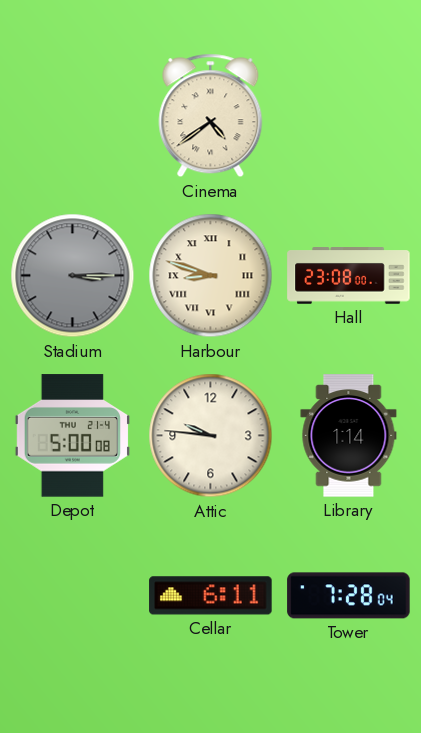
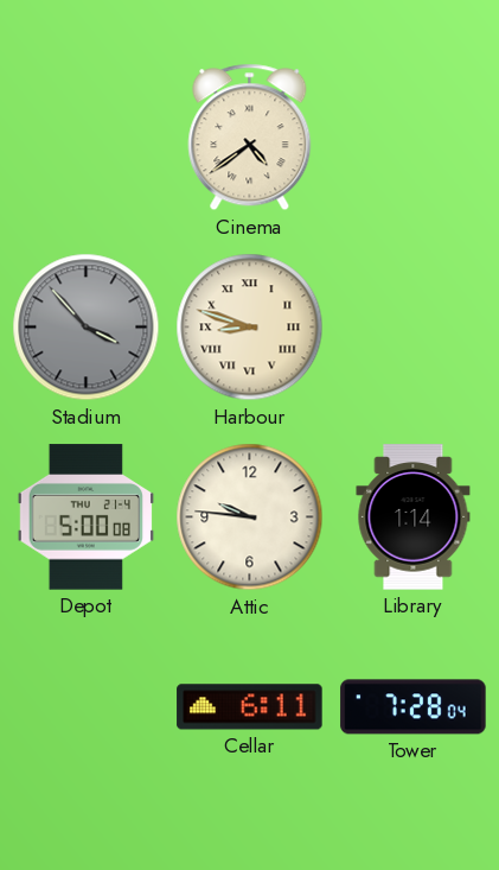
Stadium: 3:15 -> 3:53
Hall: 23:08 -> none
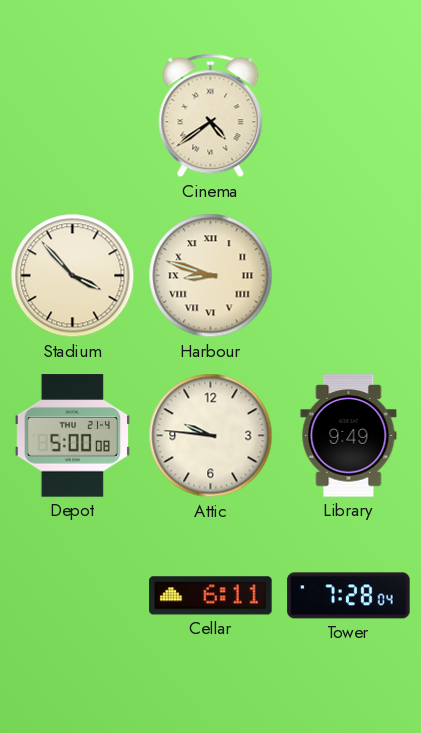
Stadium dial: grey -> cream
Library: 1:14 -> 9:49
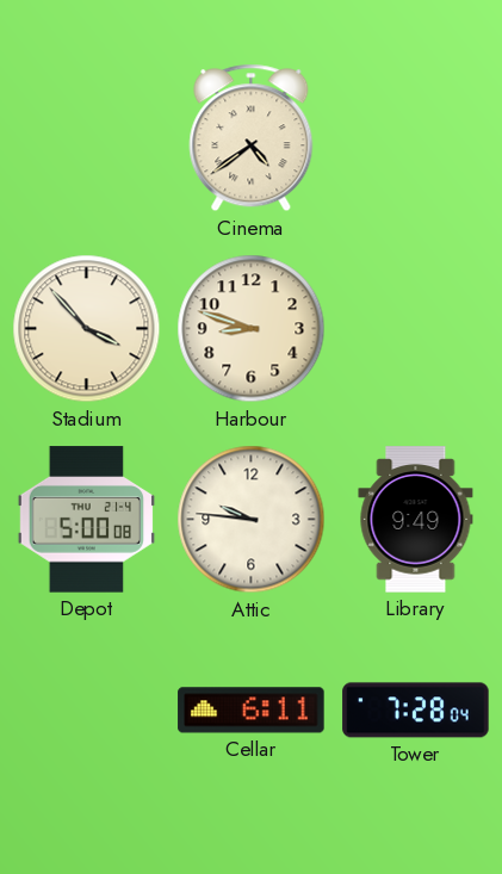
Harbour numerals: Roman -> Arabic
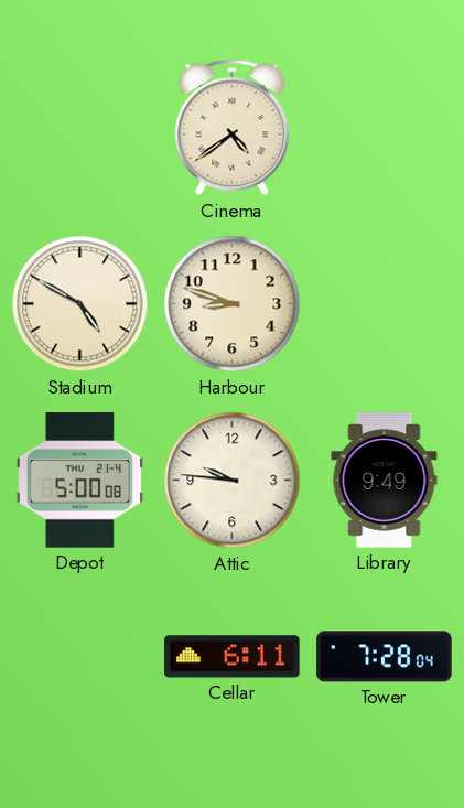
Stadium: 3:53 -> 4:50
